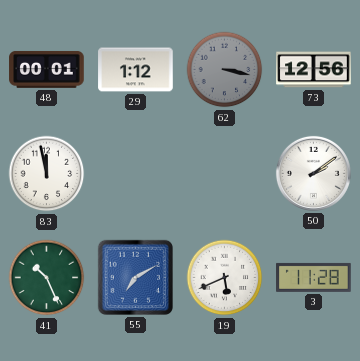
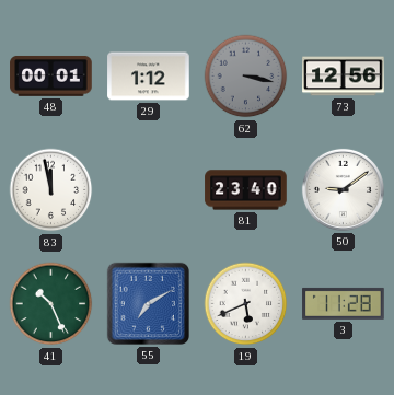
81: none -> 23:40
50: 2:09 -> 9:09
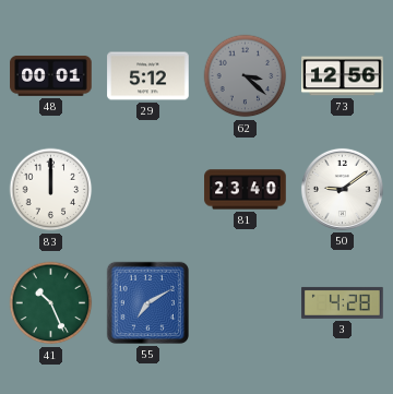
29: 1:12 -> 5:12
62: 3:17 -> 3:22
83: 11:58 -> 12:00
19: 5:41 -> none
3: 11:28 -> 4:28
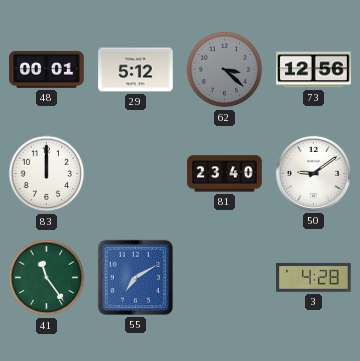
41: 10:26 -> 11:24
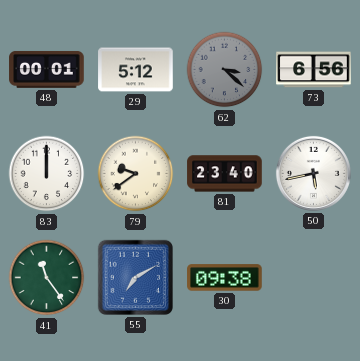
73: 12:56 -> 6:56
79: none -> 9:39
50: 9:09 -> 5:43
30: none -> 09:38
3: 4:28 -> none
